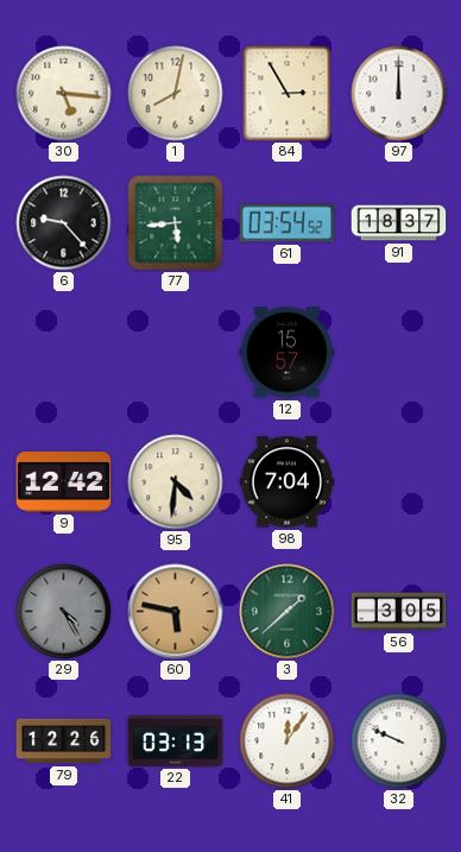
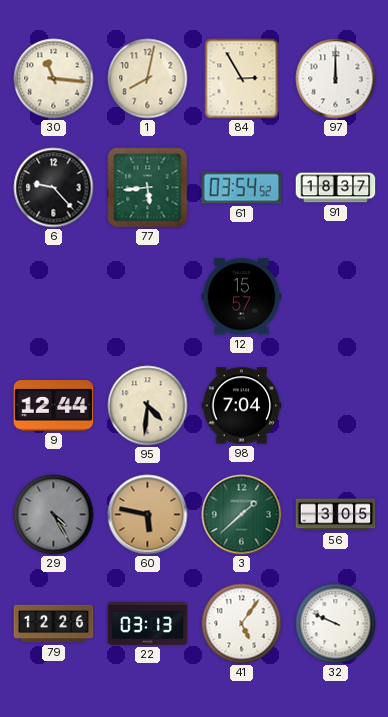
30: 5:16 -> 11:16
9: 12:42 -> 12:44
41: 12:06 -> 5:06
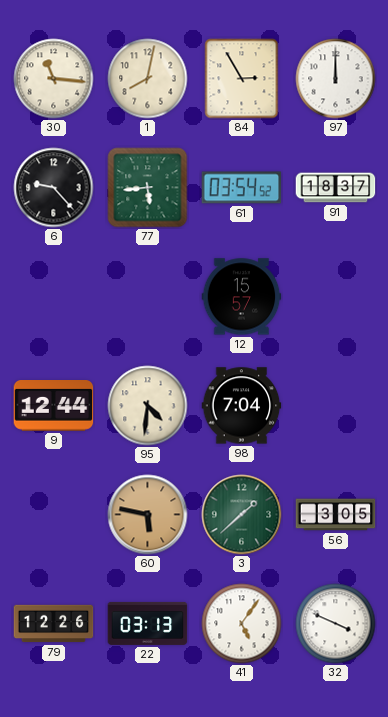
29: 4:25 -> none
32: 9:49 -> 3:49
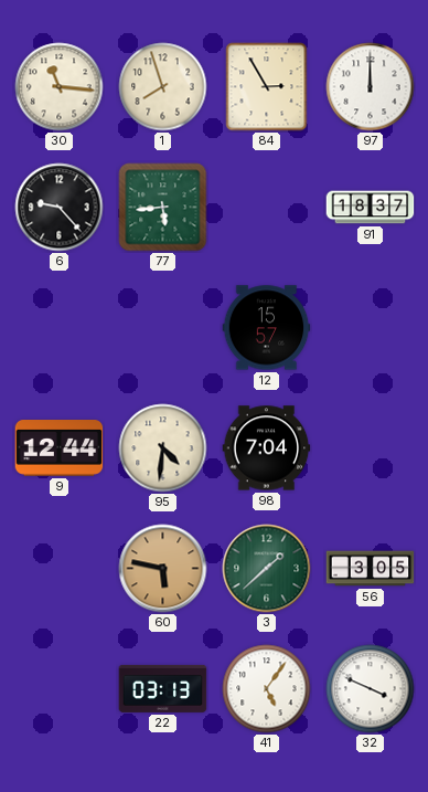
1: 8:02 -> 7:57
61: 03:54 -> none
79: 12:26 -> none
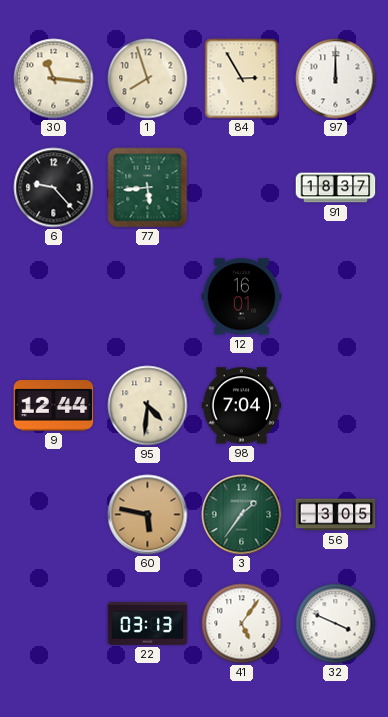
12: 15:57 -> 16:01
3: 1:38 -> 1:36
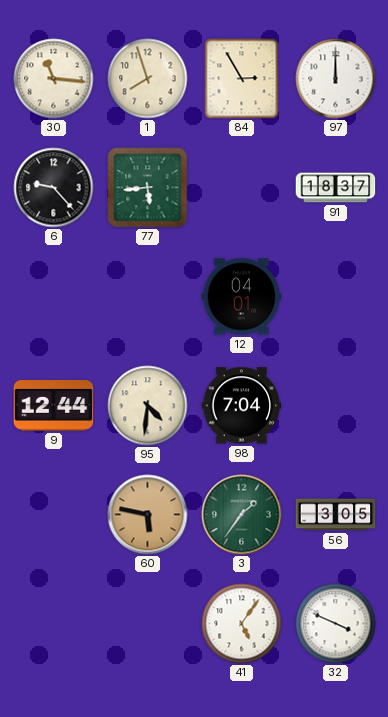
12: 16:01 -> 04:01
22: 03:13 -> none
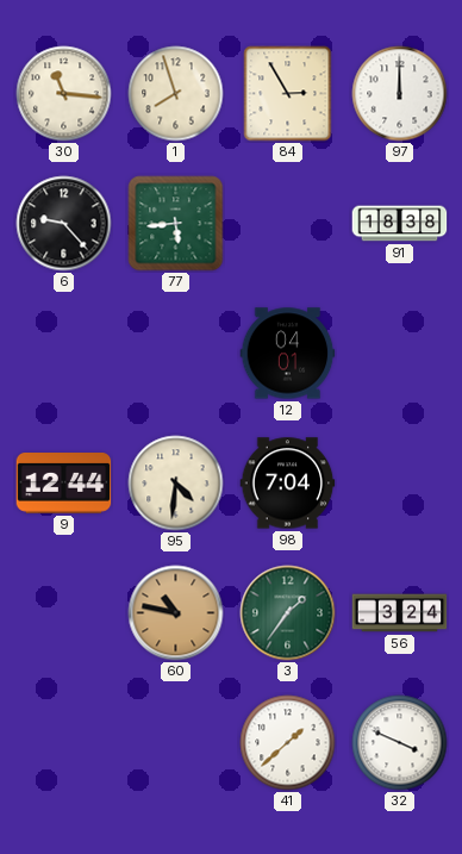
91: 18:37 -> 18:38
60: 5:47 -> 10:47
56: 3:05 -> 3:24
41: 5:06 -> 1:38
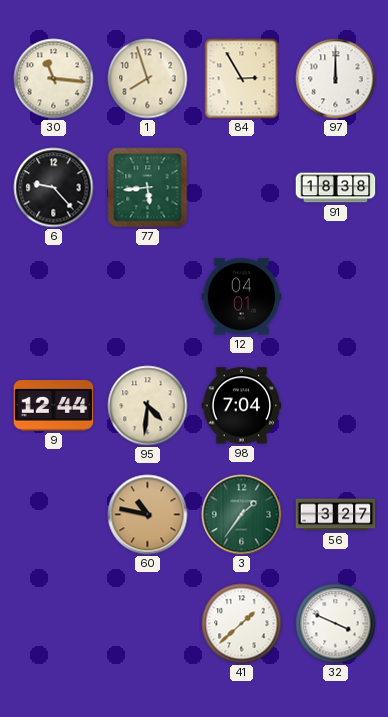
56: 3:24 -> 3:27
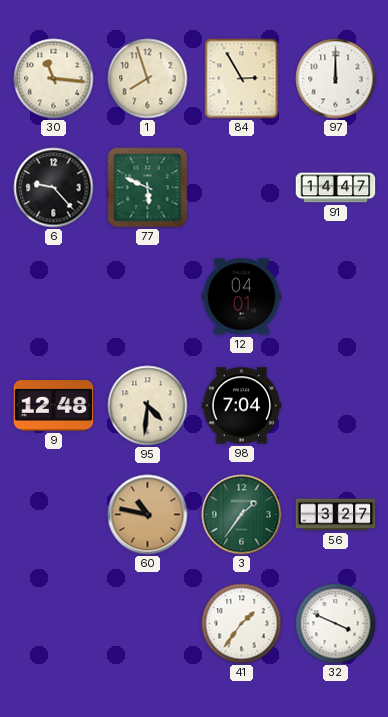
77: 5:44 -> 5:49
91: 18:38 -> 14:47
9: 12:44 -> 12:48
41: 1:38 -> 1:36
